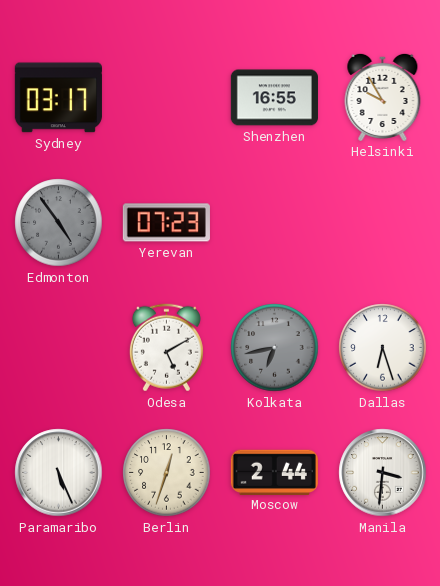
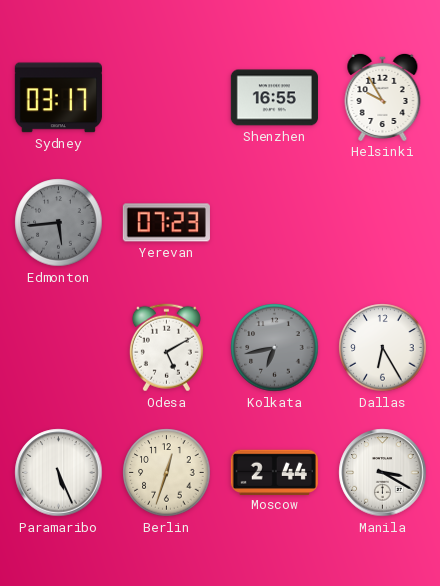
Edmonton: 4:54 -> 5:44
Dallas: 6:27 -> 6:25
Manila: 3:31 -> 3:20
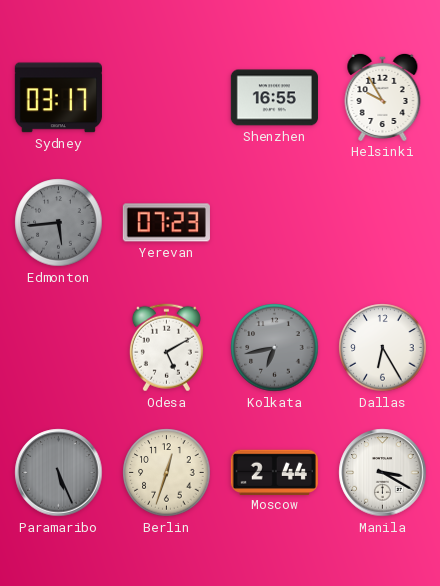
Paramaribo dial: white -> grey
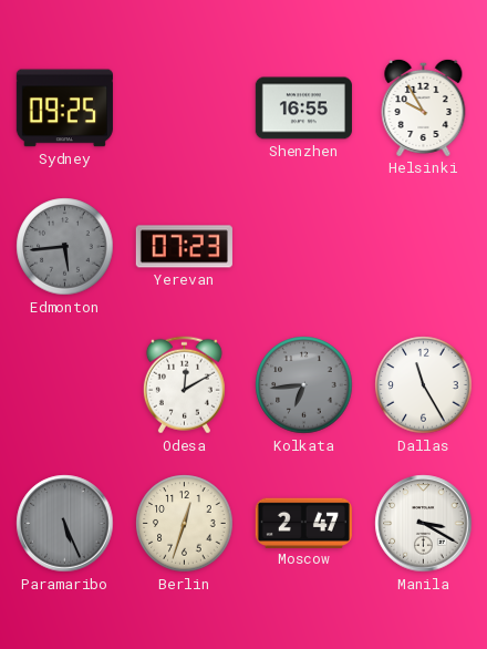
Sydney: 03:17 -> 09:25
Odesa: 5:10 -> 12:10
Kolkata: 6:43 -> 6:44
Dallas: 6:25 -> 11:25
Moscow: 2:44 -> 2:47
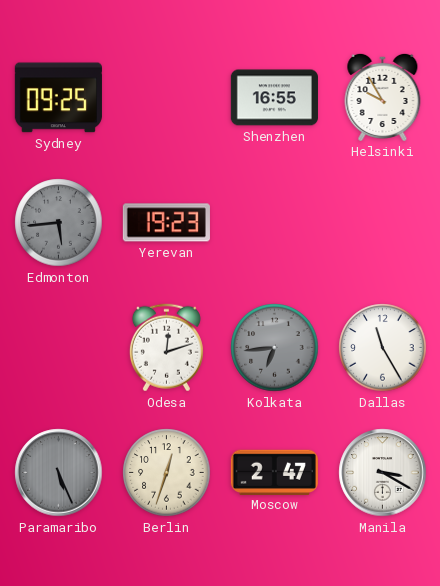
Yerevan: 07:23 -> 19:23
Odesa: 12:10 -> 12:12
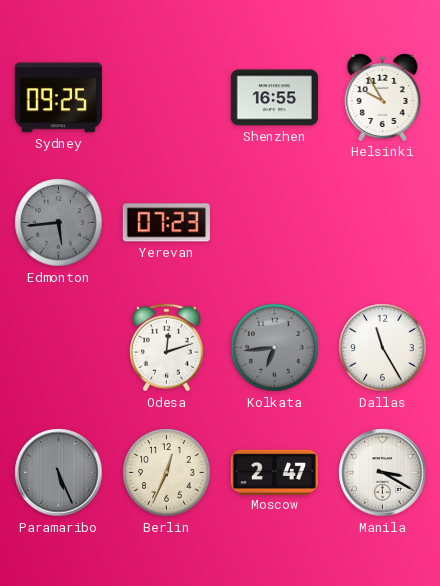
Yerevan: 19:23 -> 07:23
Berlin: 12:33 -> 12:34
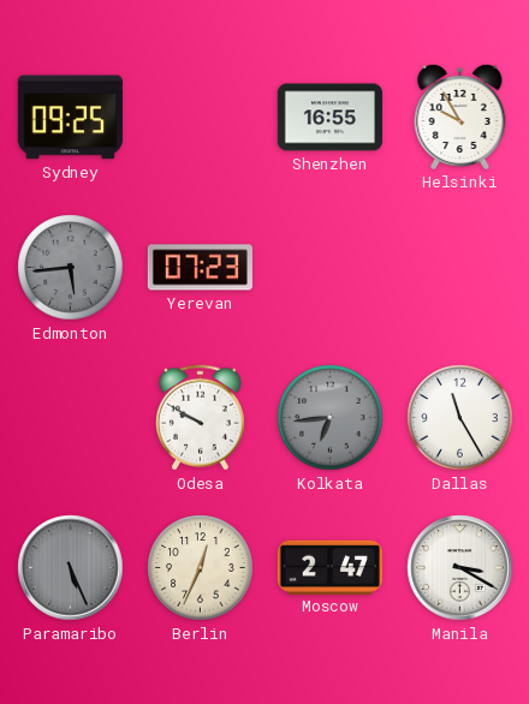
Odesa: 12:12 -> 9:50
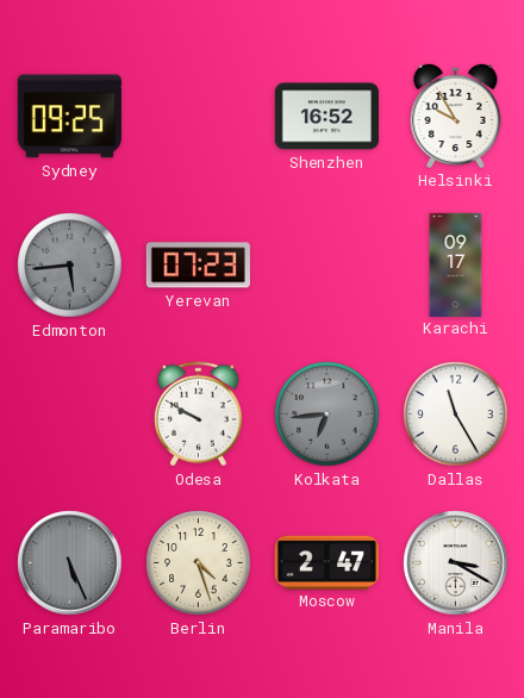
Shenzhen: 16:55 -> 16:52
Karachi: none -> 09:17
Berlin: 12:34 -> 4:27
